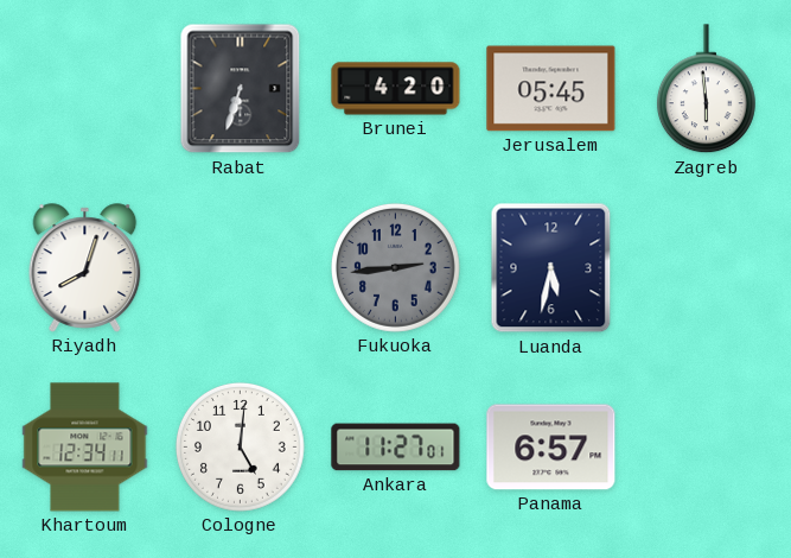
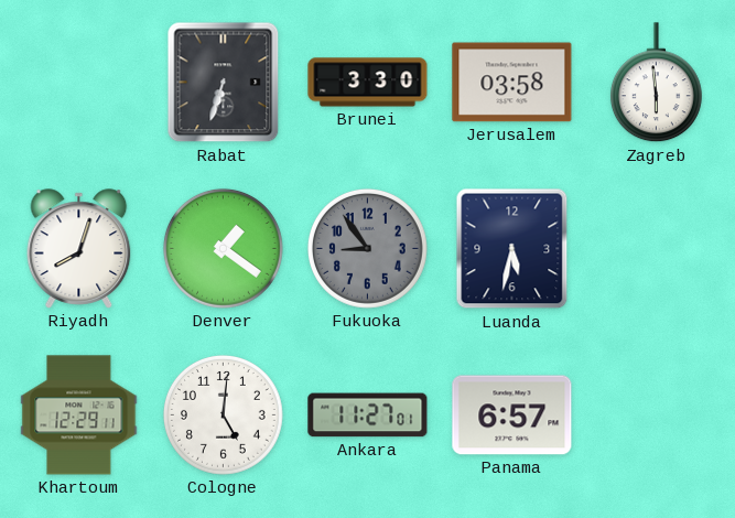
Brunei: 4:20 -> 3:30
Jerusalem: 05:45 -> 03:58
Denver: none -> 1:21
Fukuoka: 2:44 -> 8:54
Khartoum: 12:34 -> 12:29
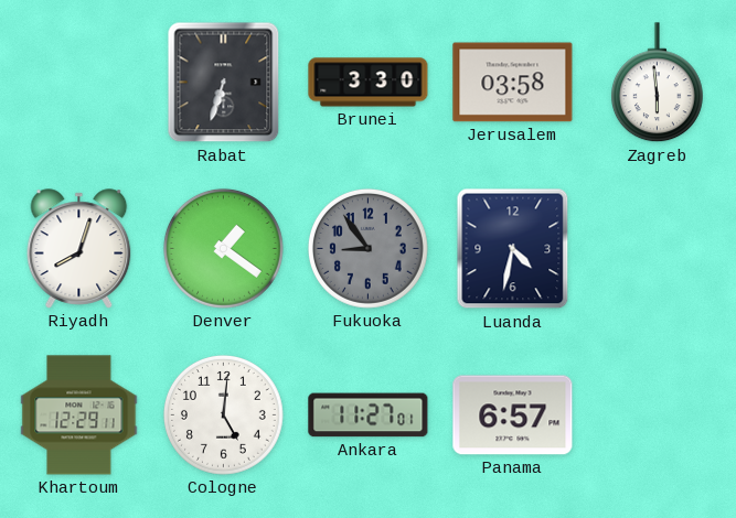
Luanda: 5:32 -> 4:32
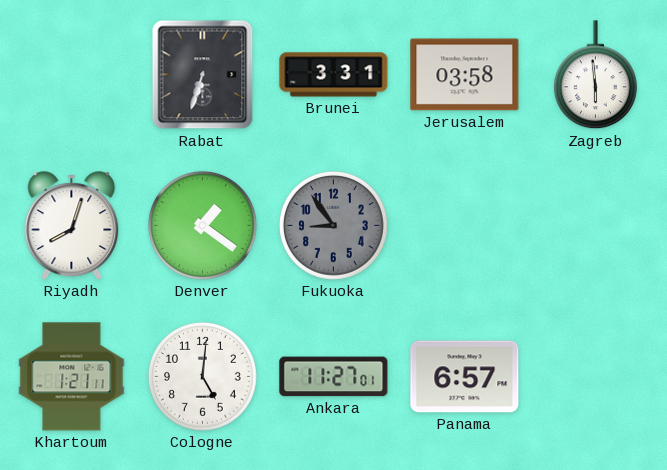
Brunei: 3:30 -> 3:31
Luanda: 4:32 -> none
Khartoum: 12:29 -> 1:21
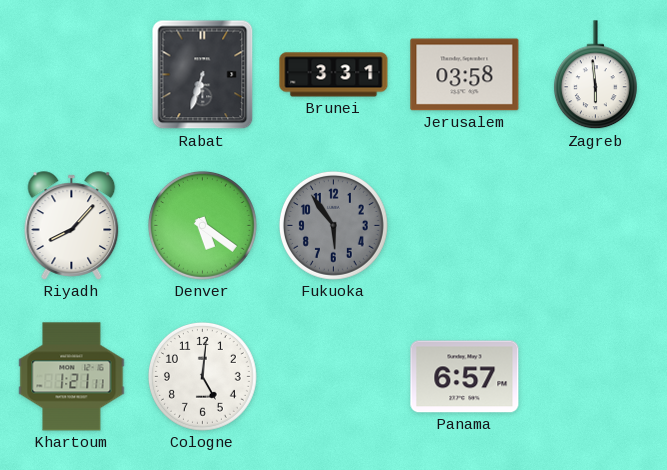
Riyadh: 8:03 -> 8:07
Denver: 1:21 -> 5:21
Fukuoka: 8:54 -> 5:54
Ankara: 11:27 -> none
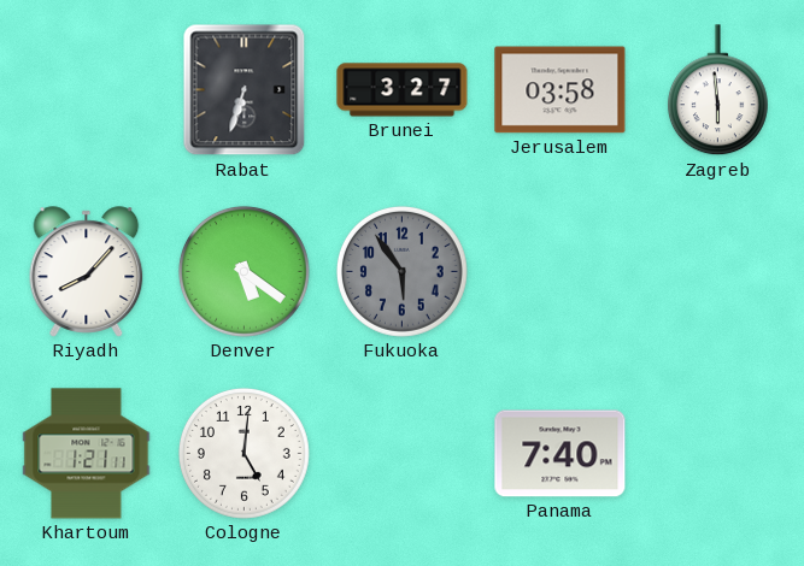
Brunei: 3:31 -> 3:27
Panama: 6:57 -> 7:40
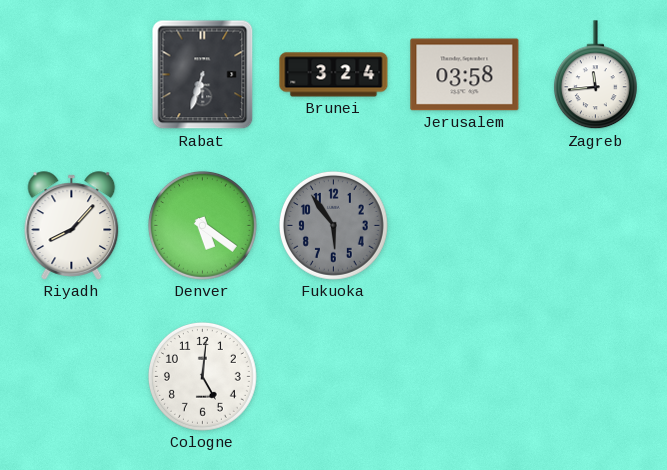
Brunei: 3:27 -> 3:24
Zagreb: 5:59 -> 11:44
Khartoum: 1:21 -> none
Panama: 7:40 -> none
